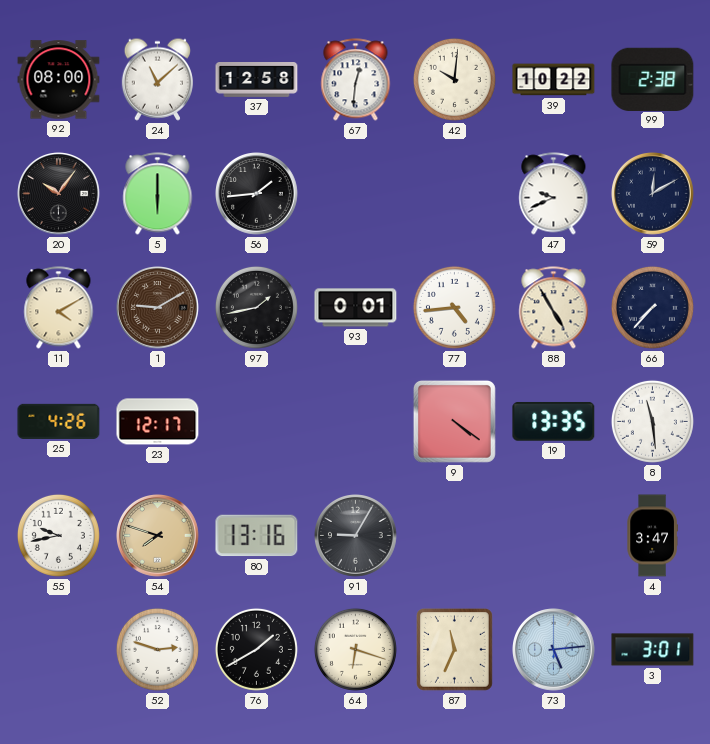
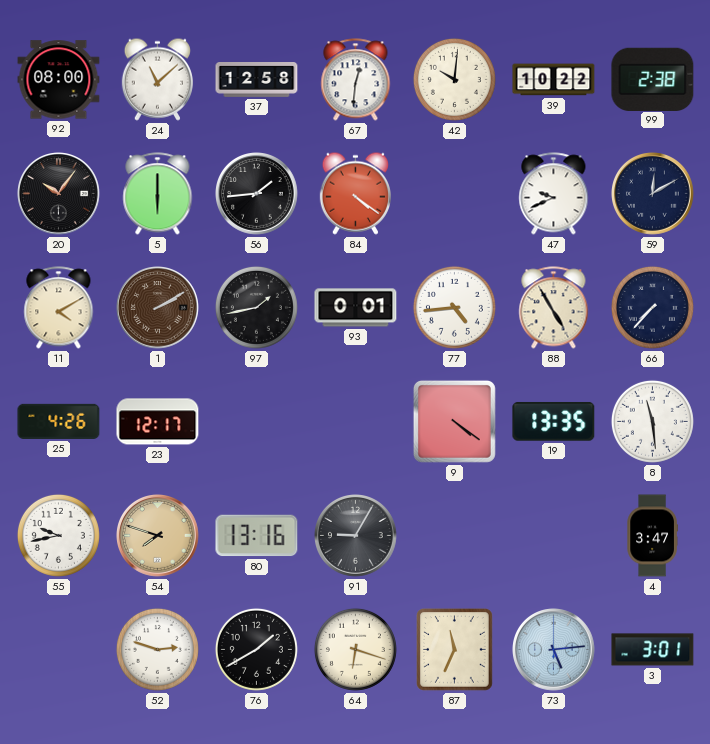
84: none -> 4:21
1: 9:10 -> 2:10
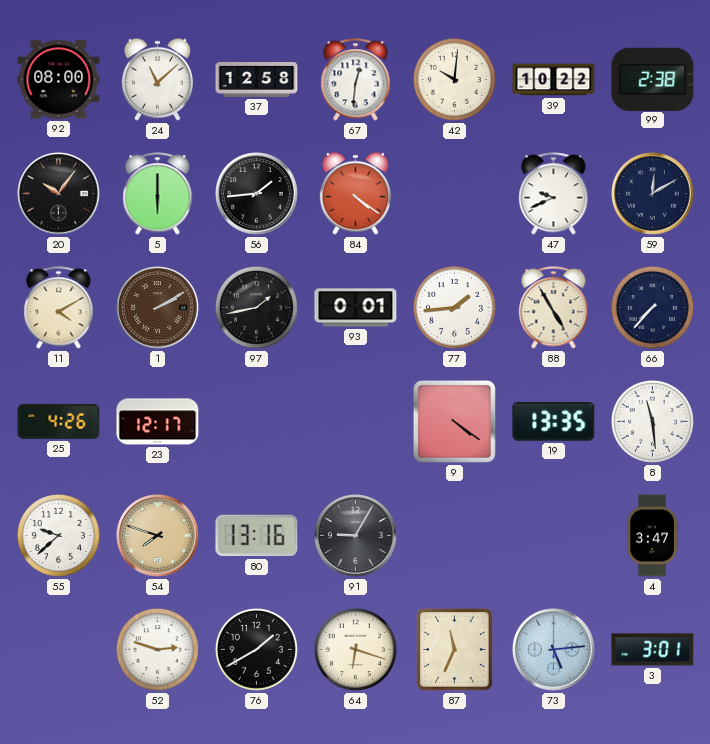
77: 4:44 -> 1:44
55: 9:43 -> 9:38
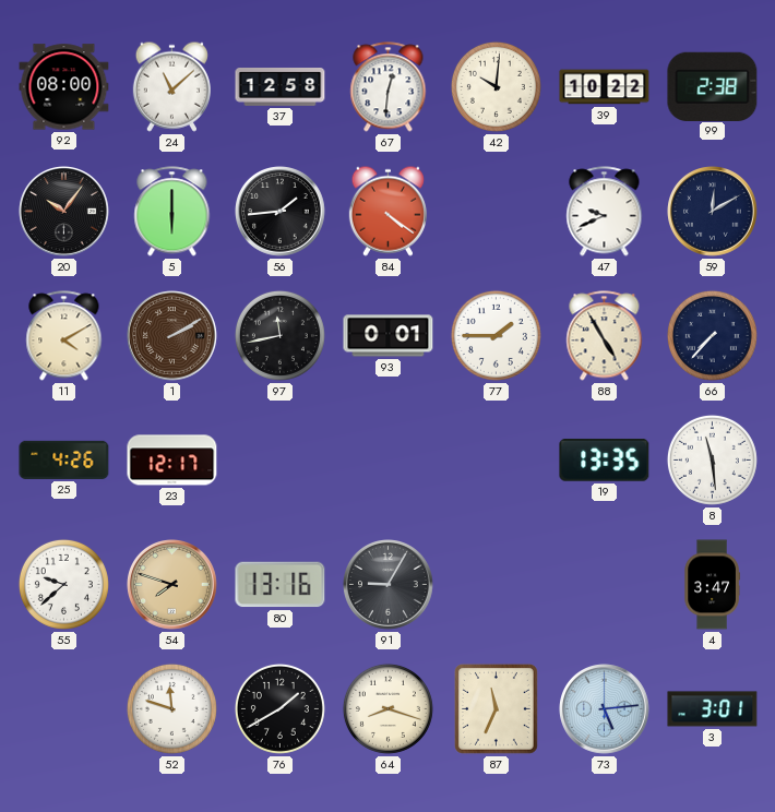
97: 1:43 -> 11:43
77: 1:44 -> 1:45
9: 4:21 -> none
52: 2:48 -> 11:48
64: 6:18 -> 8:18
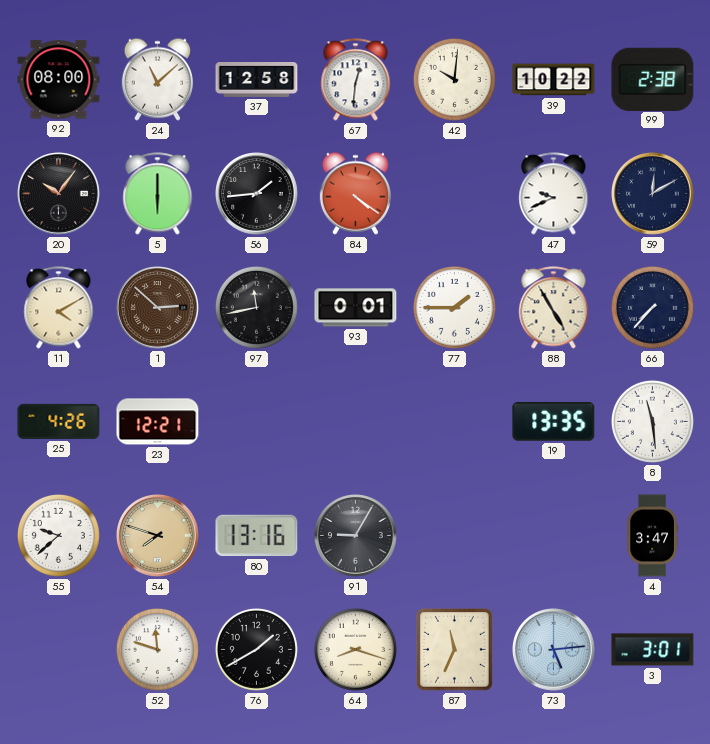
1: 2:10 -> 2:52
23: 12:17 -> 12:21
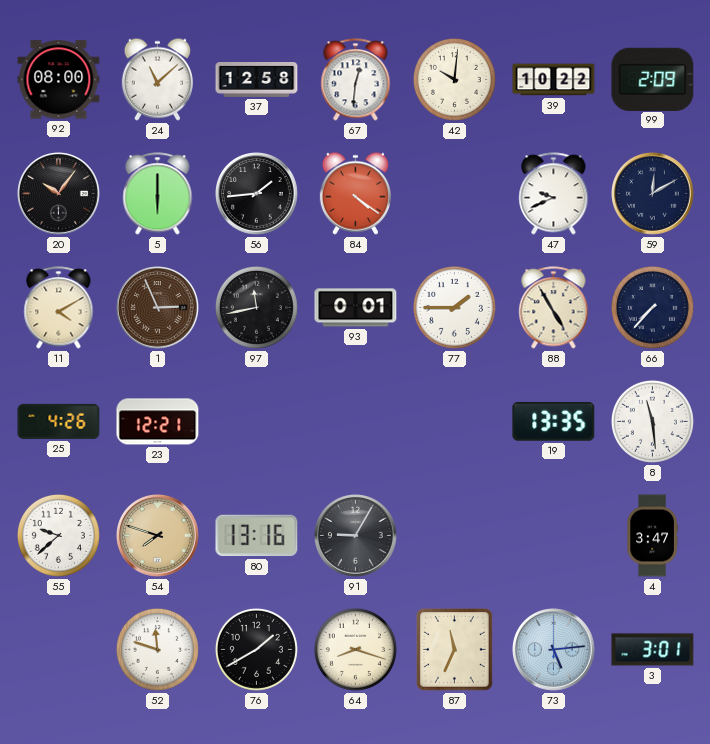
99: 2:38 -> 2:09
1: 2:52 -> 2:56
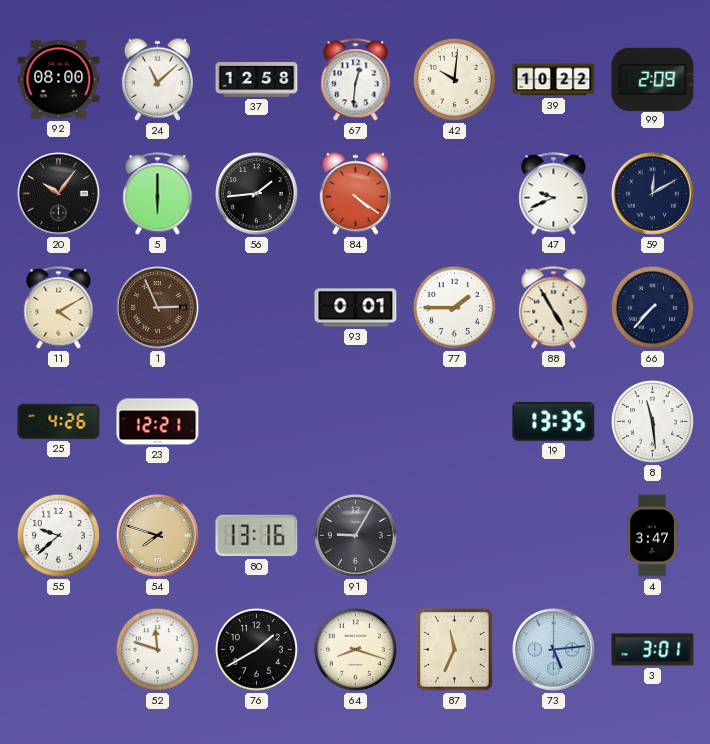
97: 11:43 -> none
